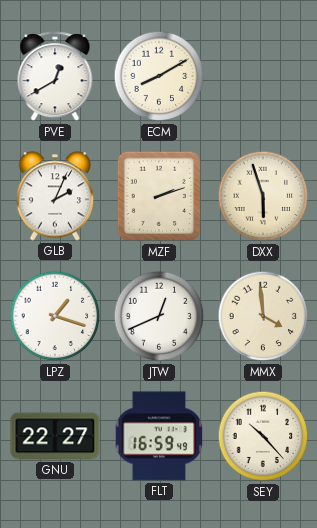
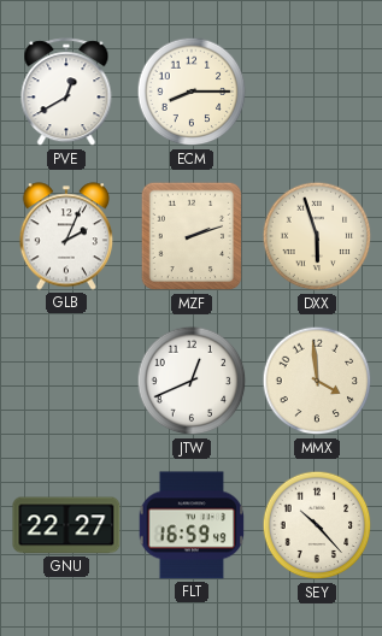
ECM: 8:10 -> 8:15
LPZ: 1:18 -> none
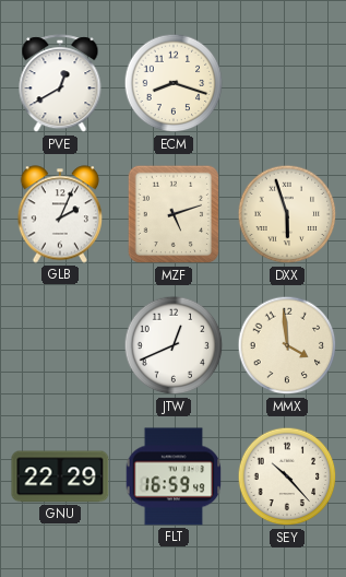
ECM: 8:15 -> 8:18
MZF: 2:12 -> 5:12
GNU: 22:27 -> 22:29
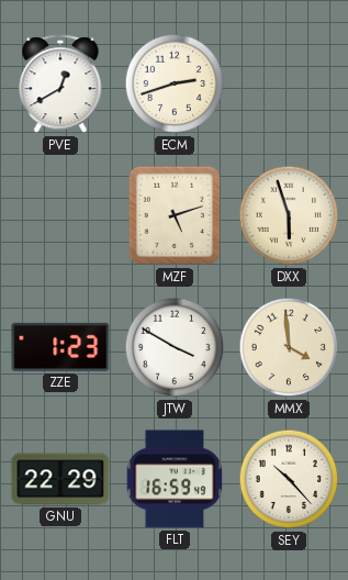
ECM: 8:18 -> 2:42
GLB: 2:04 -> none
ZZE: none -> 1:23
JTW: 12:41 -> 3:50
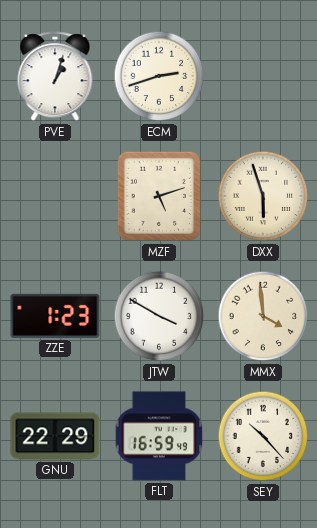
PVE: 12:40 -> 1:03
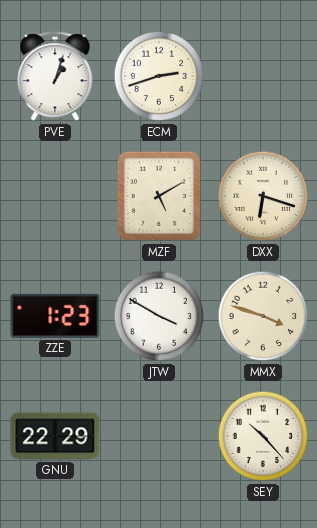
MZF: 5:12 -> 5:10
DXX: 5:57 -> 6:18
MMX: 3:59 -> 3:48
FLT: 16:59 -> none
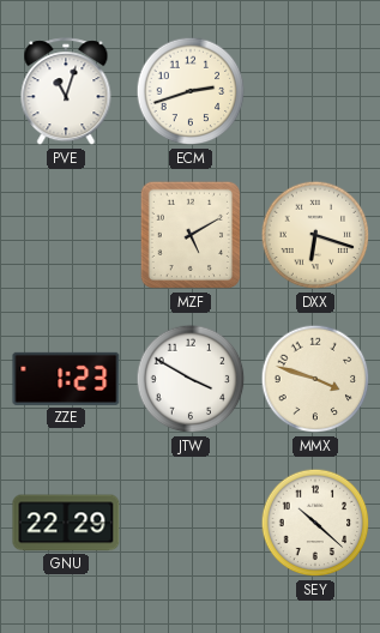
PVE: 1:03 -> 11:03
SEY: 10:23 -> 10:22
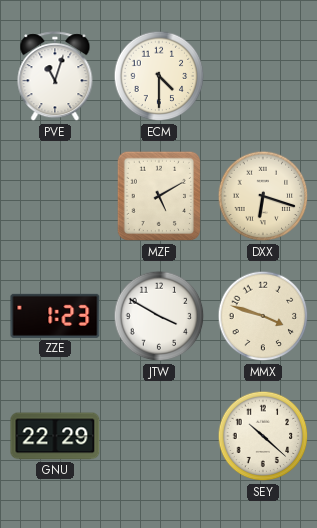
ECM: 2:42 -> 4:30
